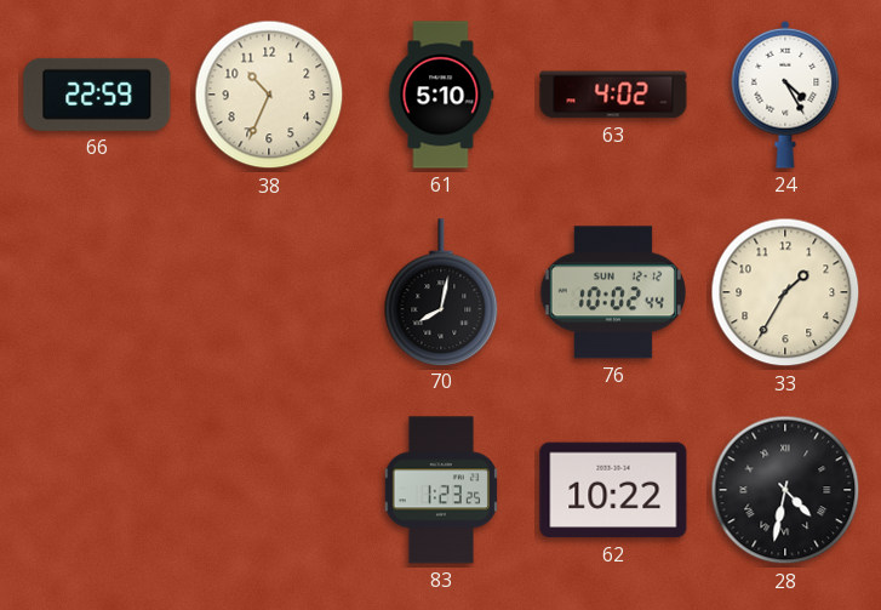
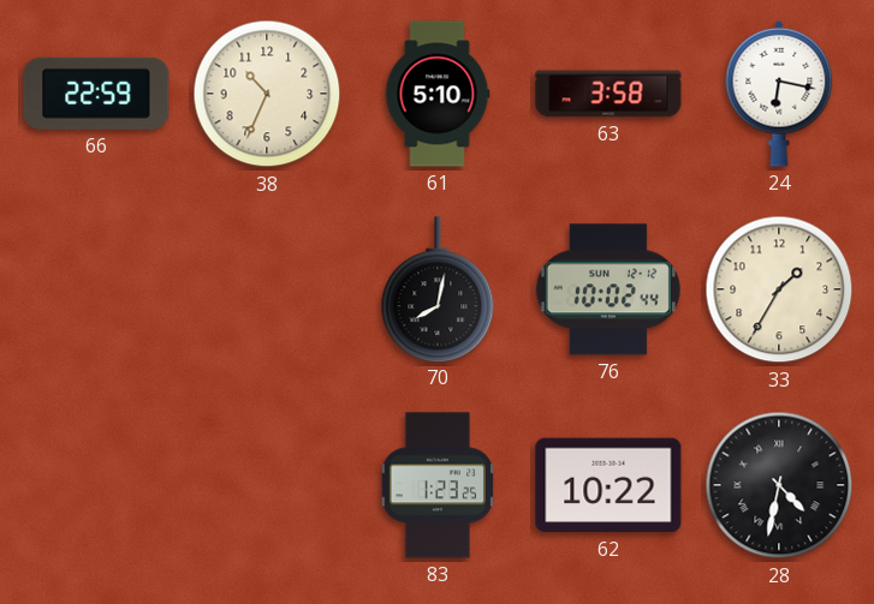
63: 4:02 -> 3:58
24: 4:25 -> 6:17
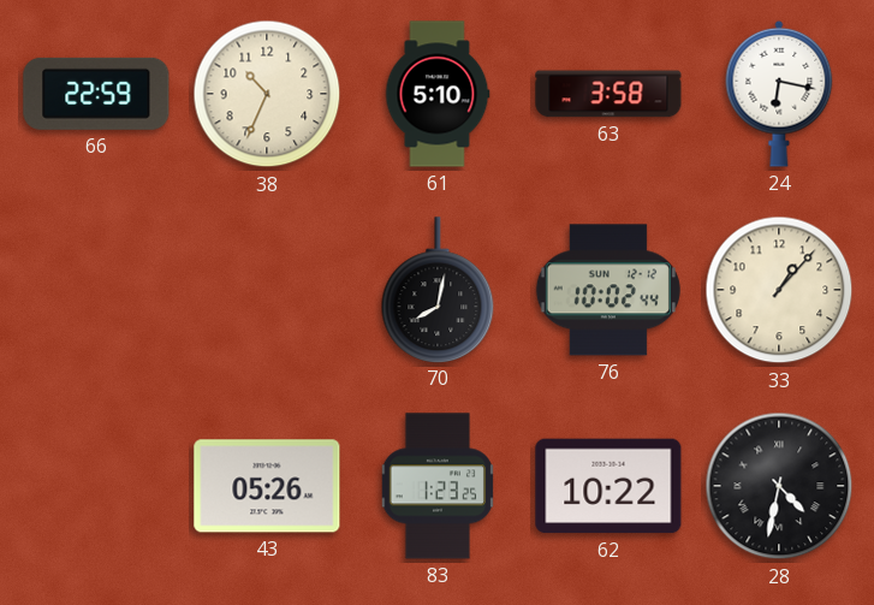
33: 1:35 -> 1:07
43: none -> 05:26
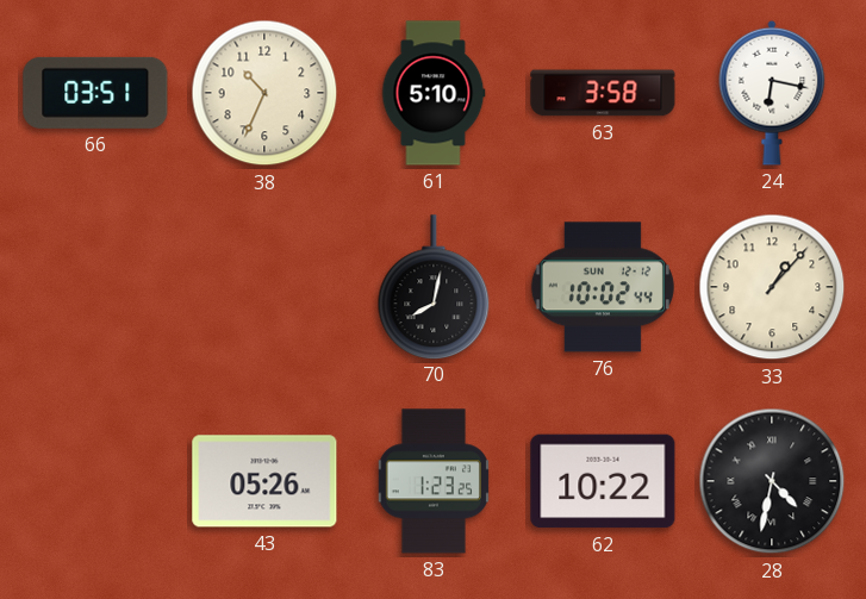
66: 22:59 -> 03:51
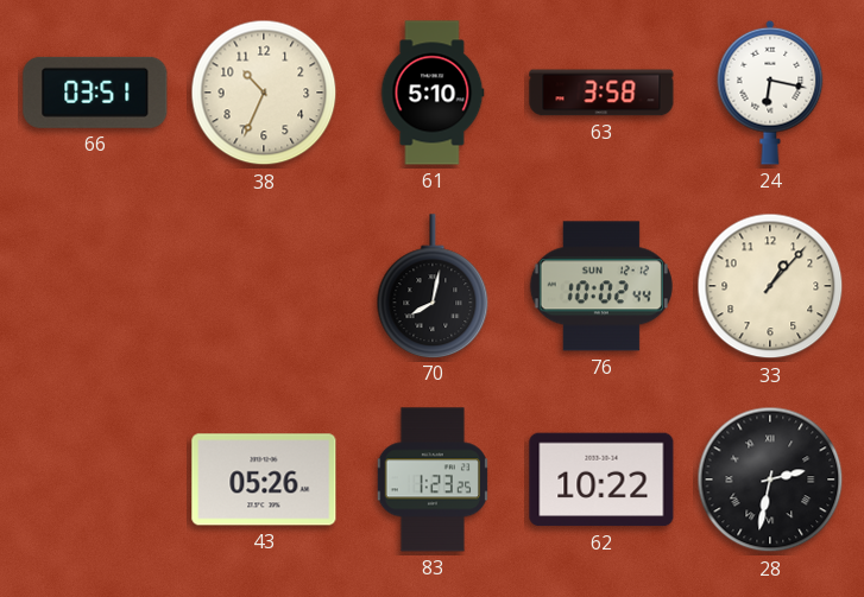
28: 4:32 -> 2:32
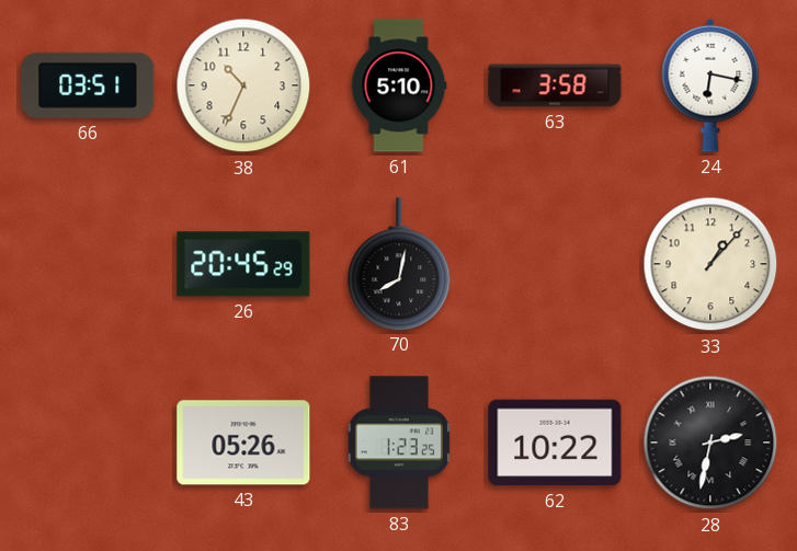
26: none -> 20:45
76: 10:02 -> none
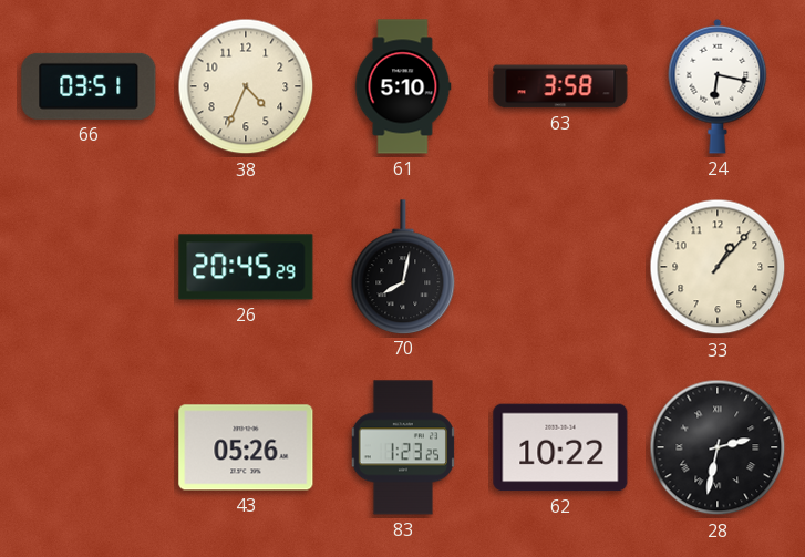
38: 10:34 -> 4:34
